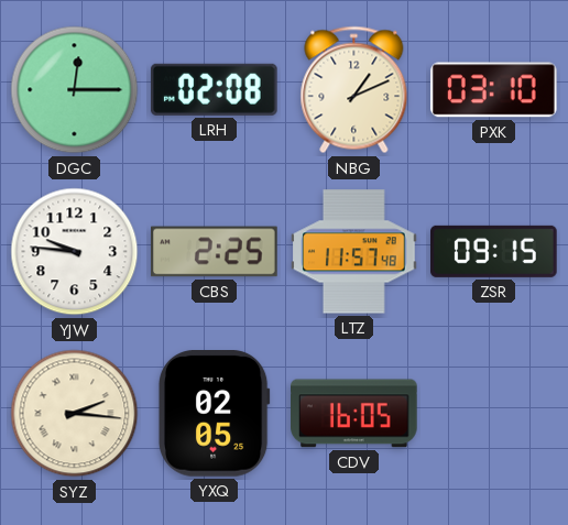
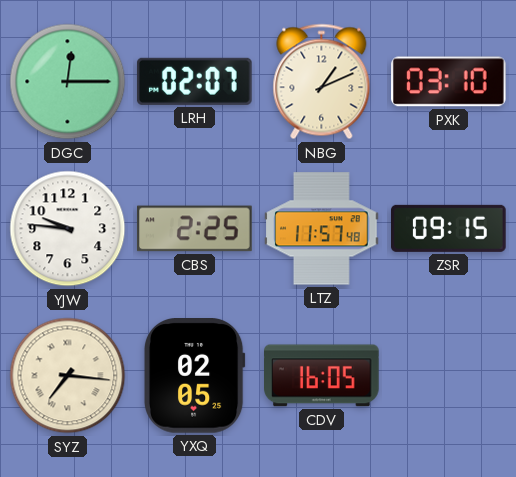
LRH: 02:08 -> 02:07
SYZ: 2:16 -> 7:16
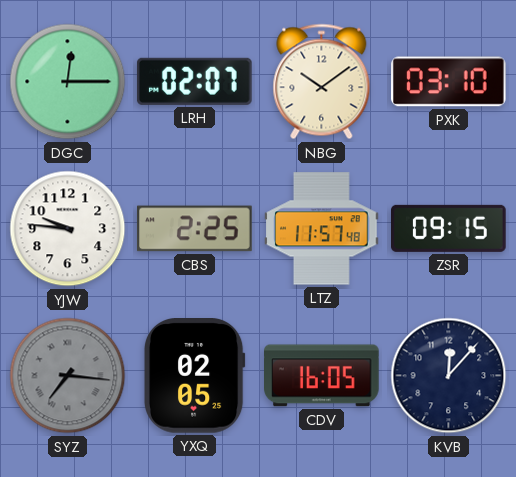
NBG: 1:11 -> 10:09
SYZ dial: cream -> grey
KVB: none -> 12:07
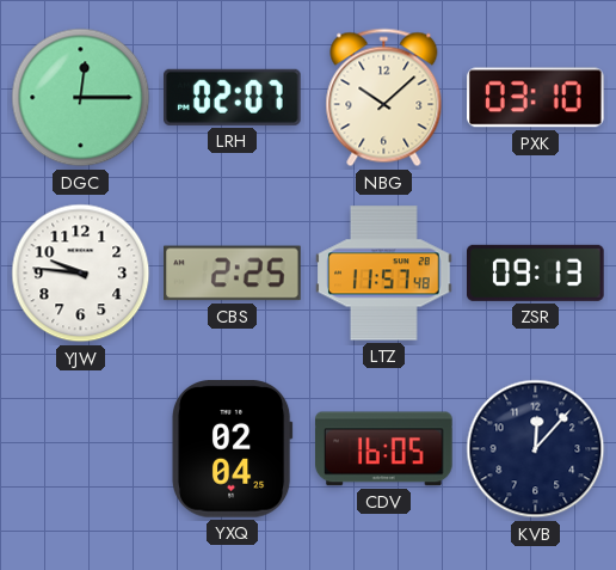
NBG: 10:09 -> 10:08
ZSR: 09:15 -> 09:13
SYZ: 7:16 -> none
YXQ: 02:05 -> 02:04
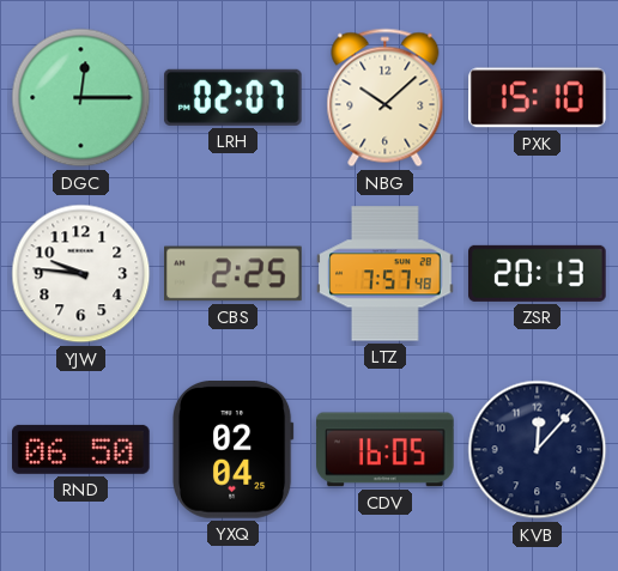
PXK: 03:10 -> 15:10
LTZ: 11:57 -> 7:57
ZSR: 09:13 -> 20:13
RND: none -> 06:50
